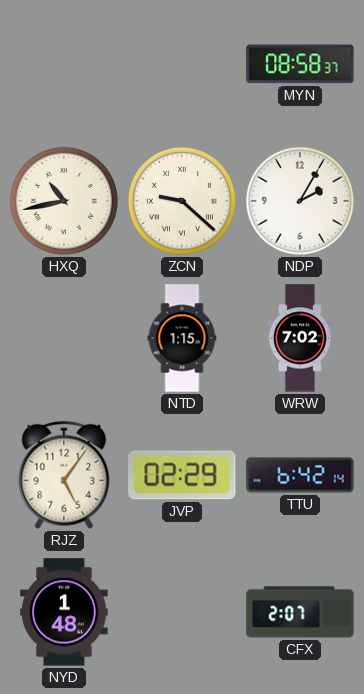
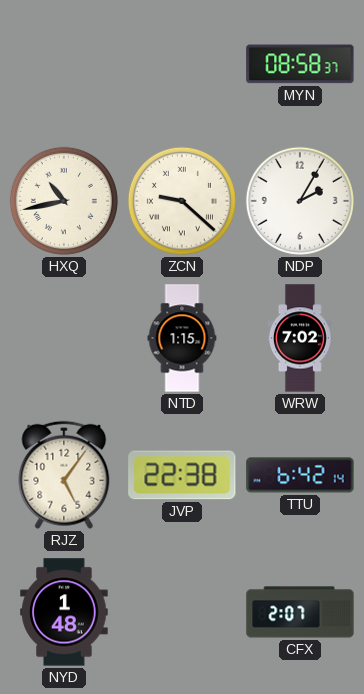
JVP: 02:29 -> 22:38
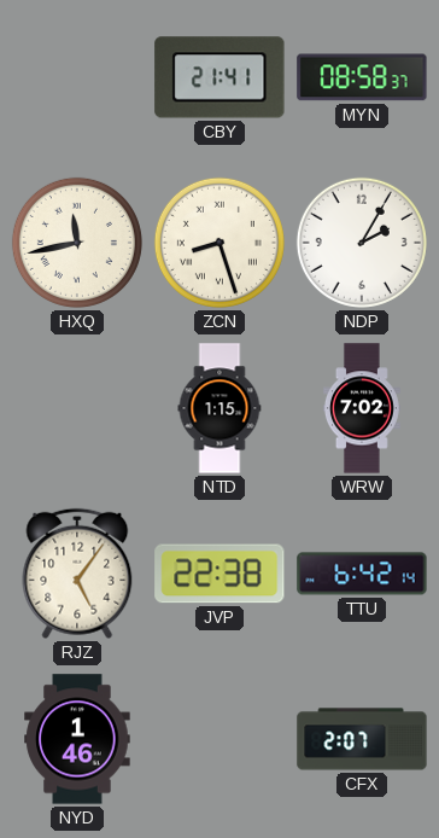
CBY: none -> 21:41
HXQ: 10:43 -> 11:43
ZCN: 9:22 -> 8:27
NYD: 1:48 -> 1:46
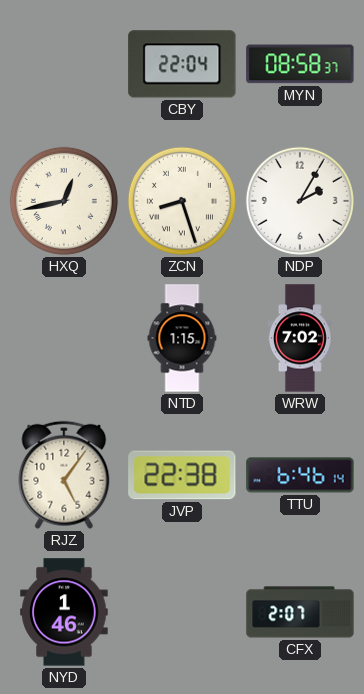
CBY: 21:41 -> 22:04
HXQ: 11:43 -> 12:43
TTU: 6:42 -> 6:46
